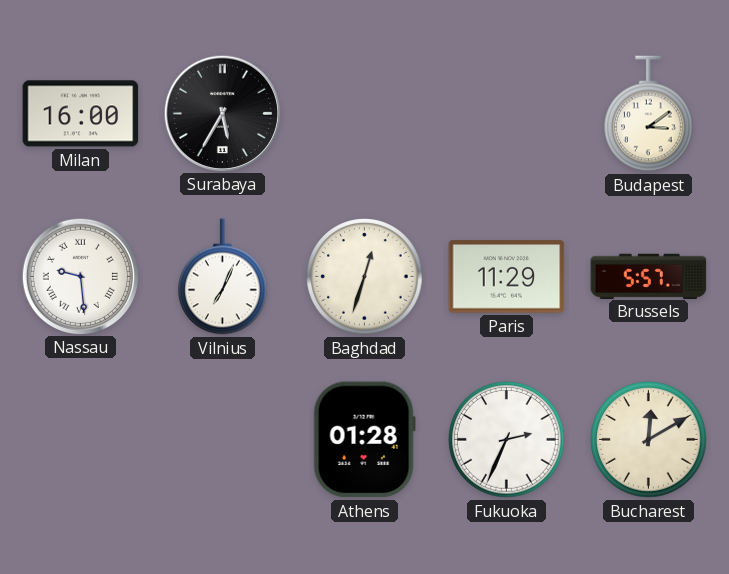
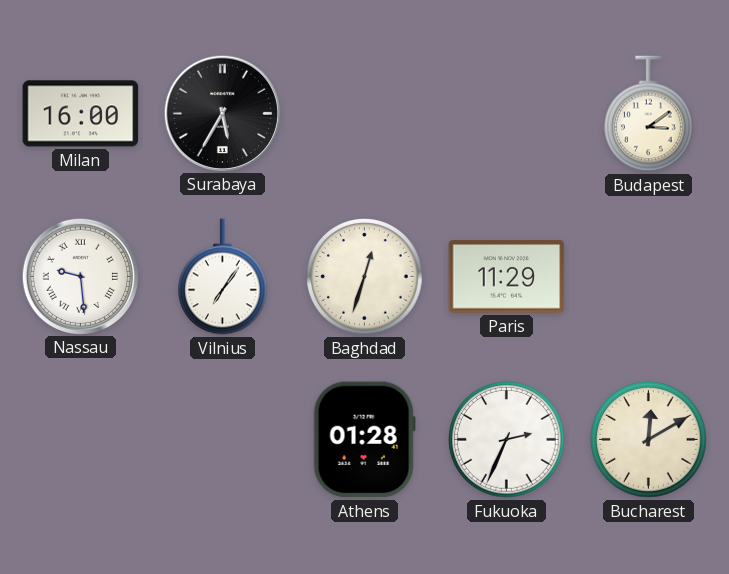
Vilnius: 7:04 -> 7:06
Brussels: 5:57 -> none
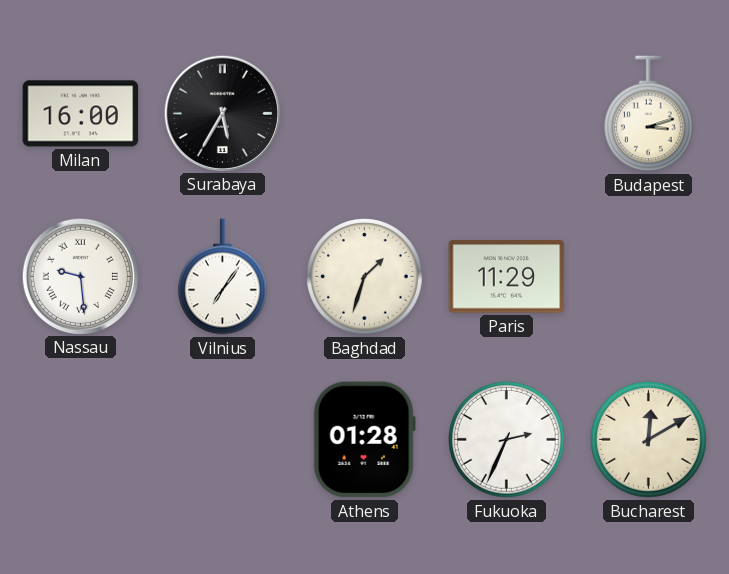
Budapest: 3:09 -> 3:12
Baghdad: 12:33 -> 1:33
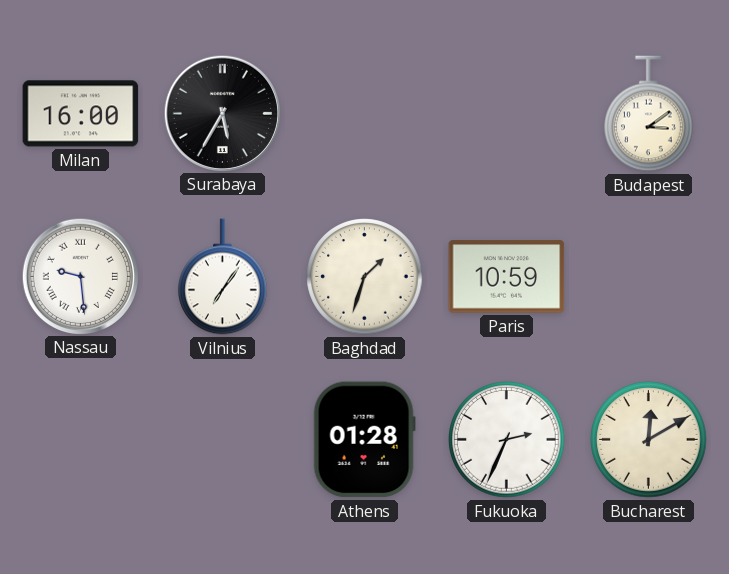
Budapest: 3:12 -> 3:09
Paris: 11:29 -> 10:59
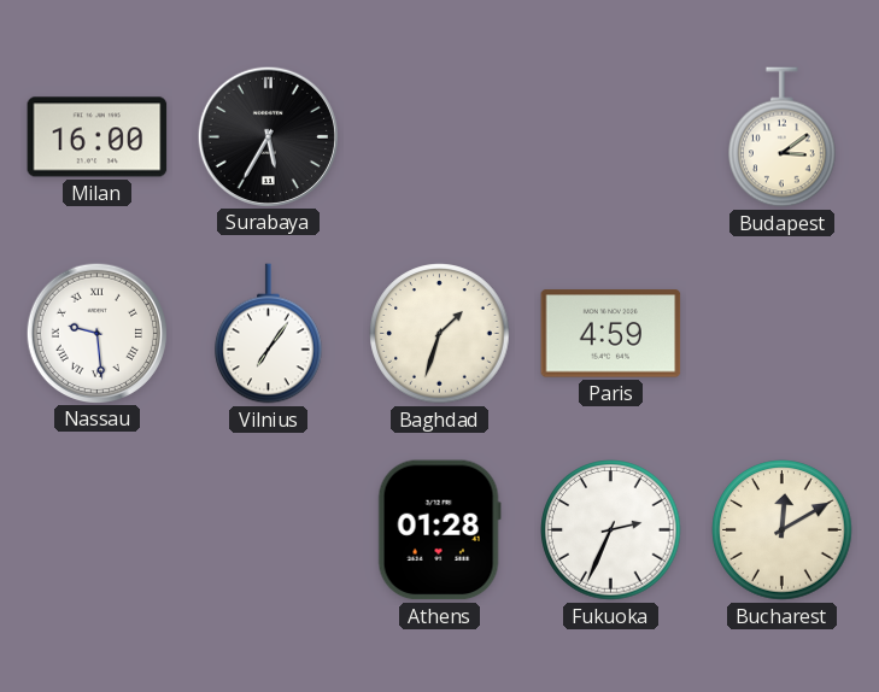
Paris: 10:59 -> 4:59
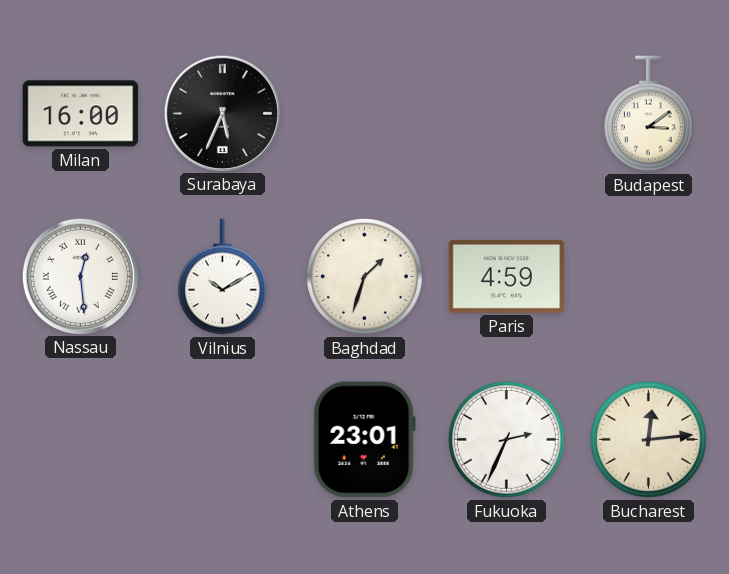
Surabaya: 5:35 -> 5:34
Nassau: 9:29 -> 12:29
Vilnius: 7:06 -> 10:10
Athens: 01:28 -> 23:01
Bucharest: 12:10 -> 12:14
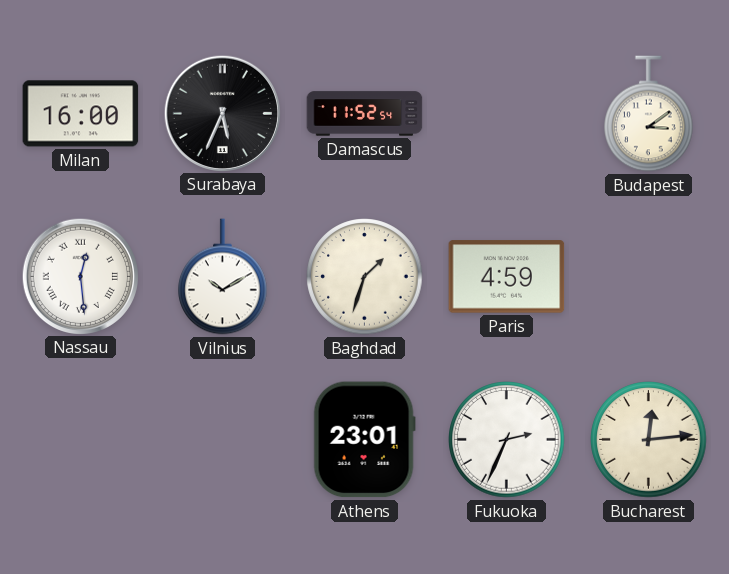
Damascus: none -> 11:52
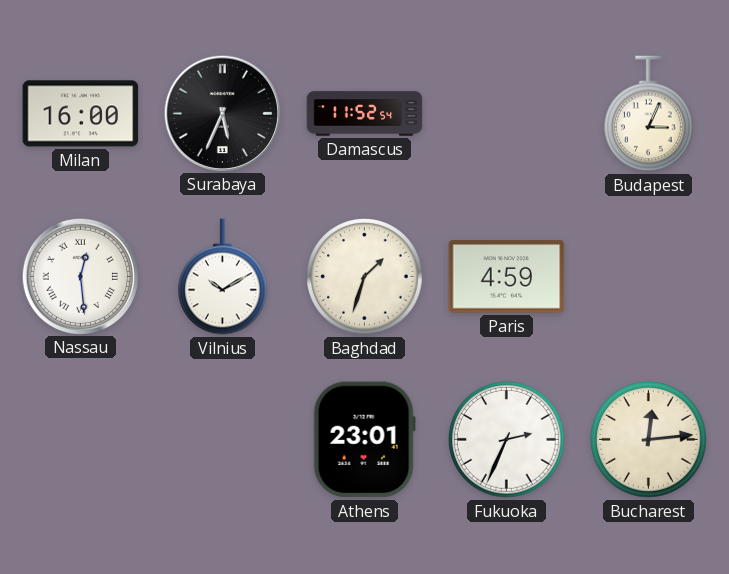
Budapest: 3:09 -> 3:04
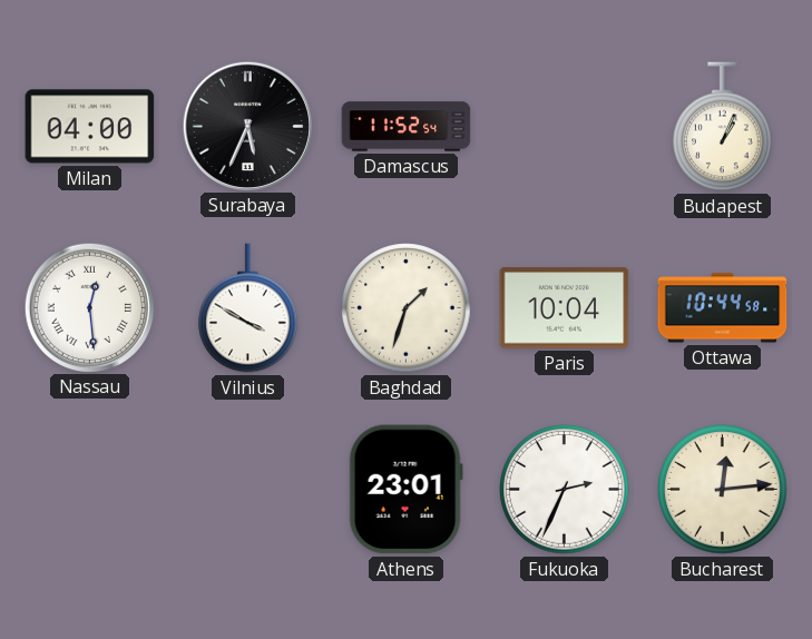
Milan: 16:00 -> 04:00
Budapest: 3:04 -> 1:04
Vilnius: 10:10 -> 3:50
Paris: 4:59 -> 10:04
Ottawa: none -> 10:44
